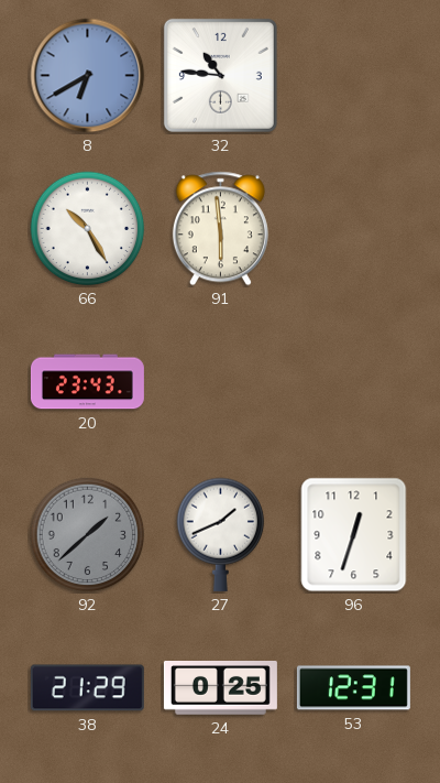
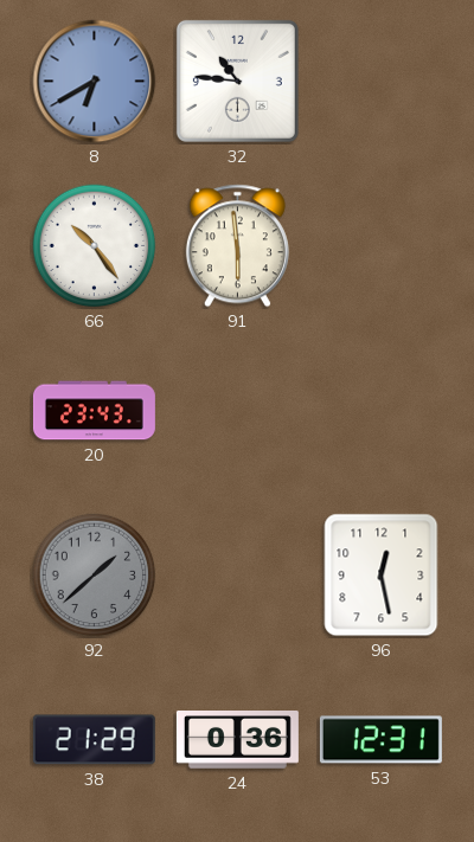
66: 10:25 -> 10:24
27: 1:41 -> none
96: 12:33 -> 12:28
24: 0:25 -> 0:36
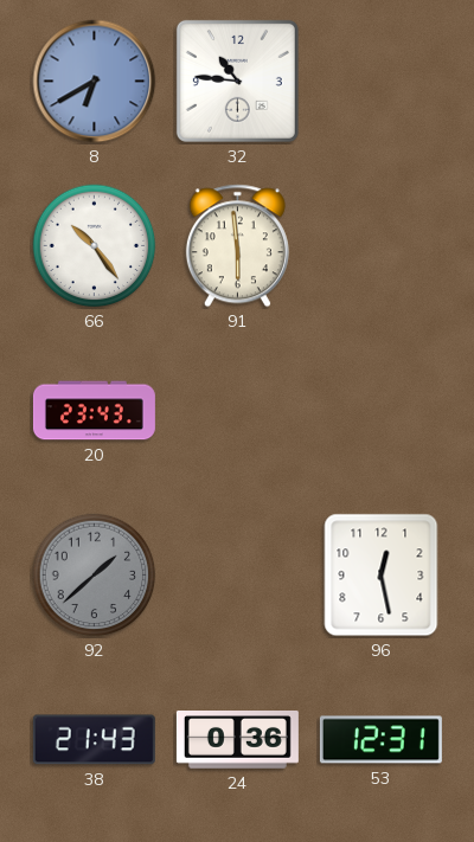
38: 21:29 -> 21:43
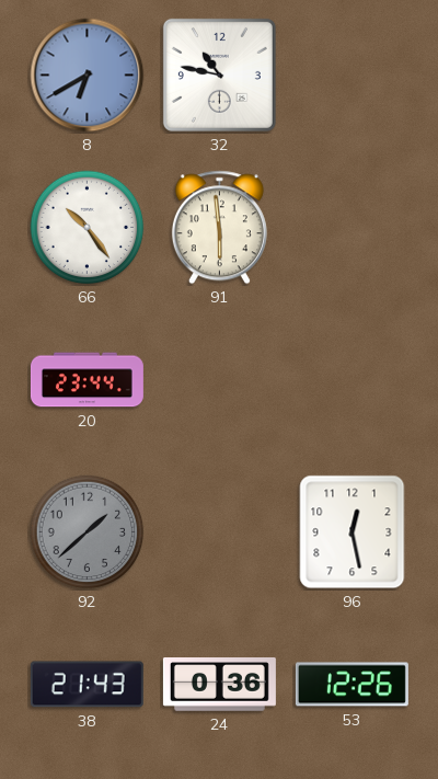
32: 10:46 -> 10:47
20: 23:43 -> 23:44
53: 12:31 -> 12:26
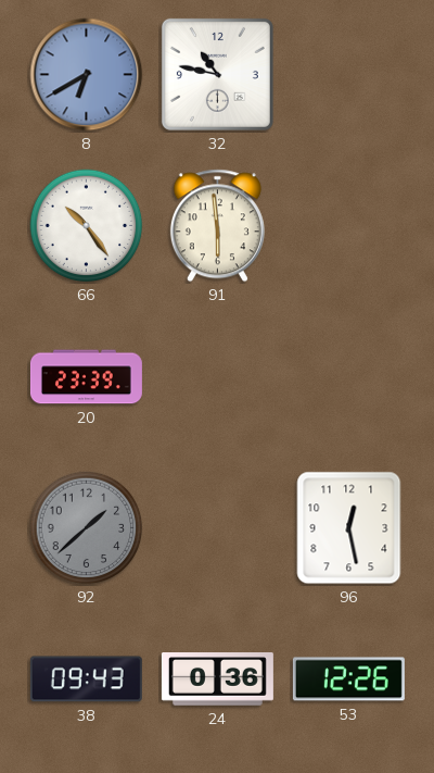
20: 23:44 -> 23:39
38: 21:43 -> 09:43
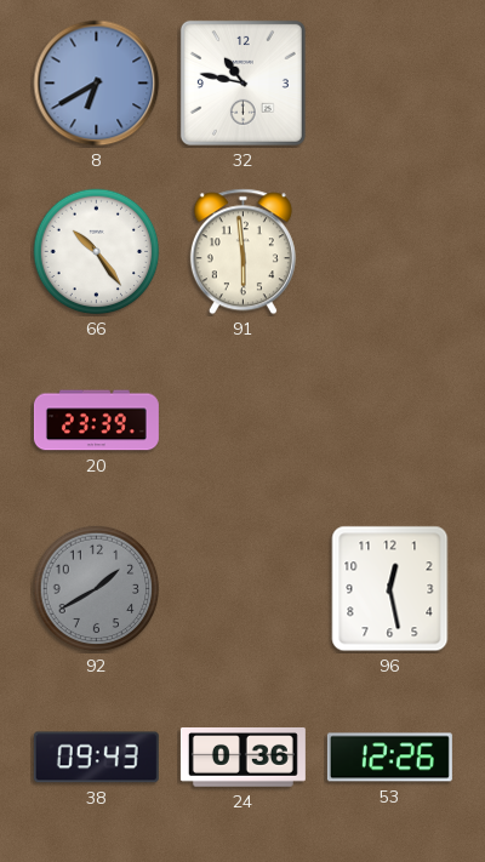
92: 1:38 -> 1:40
